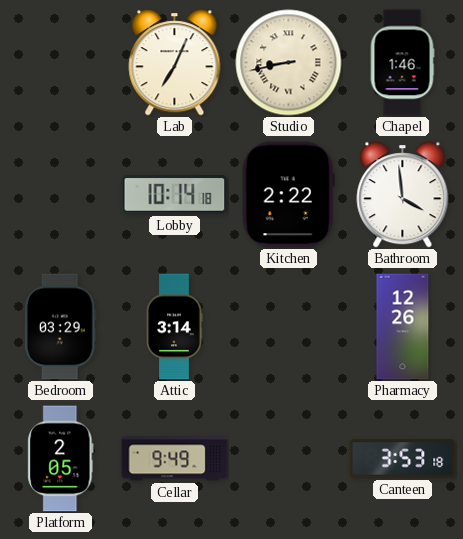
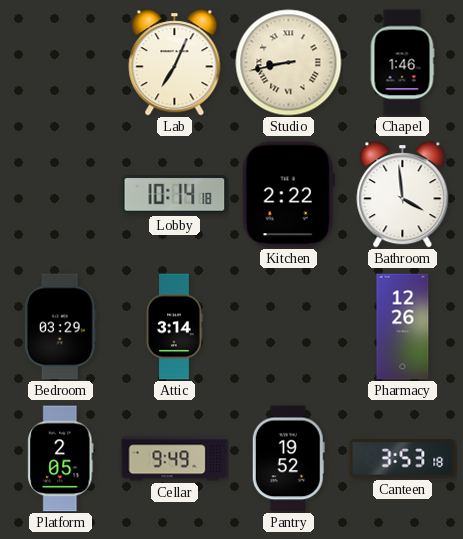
Pantry: none -> 19:52
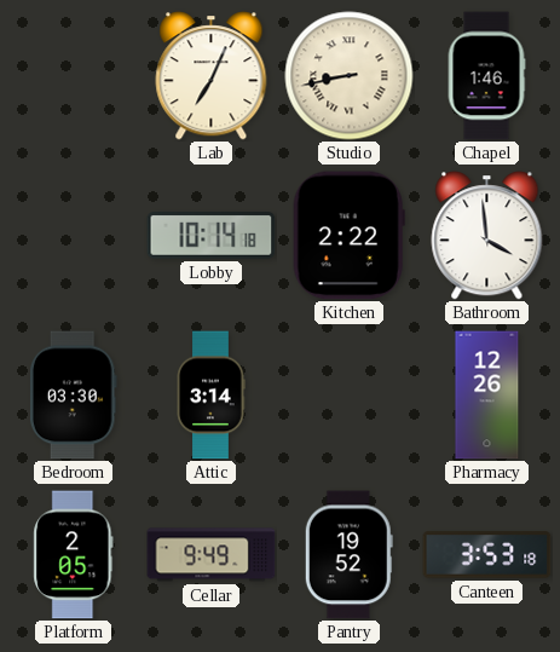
Bedroom: 03:29 -> 03:30
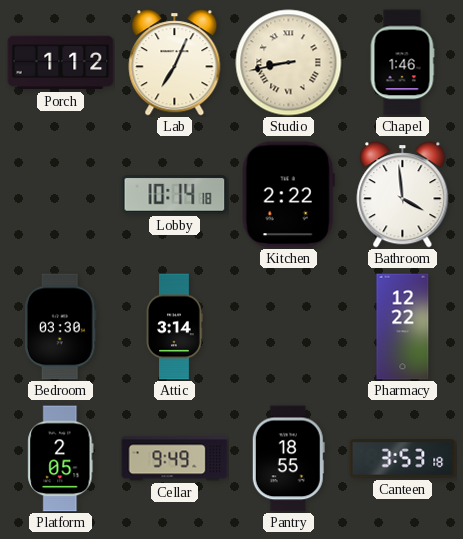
Porch: none -> 1:12
Pharmacy: 12:26 -> 12:22
Pantry: 19:52 -> 18:55
